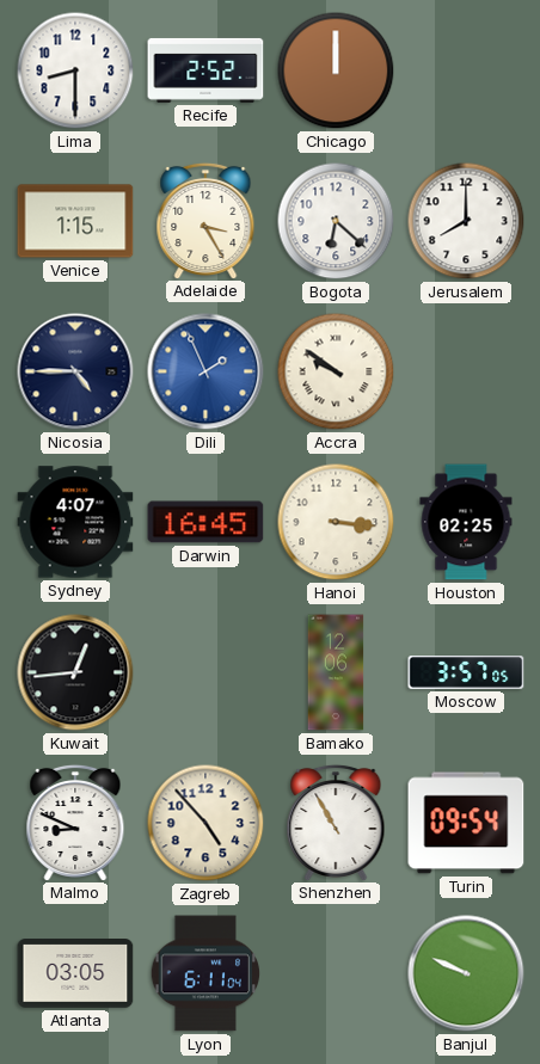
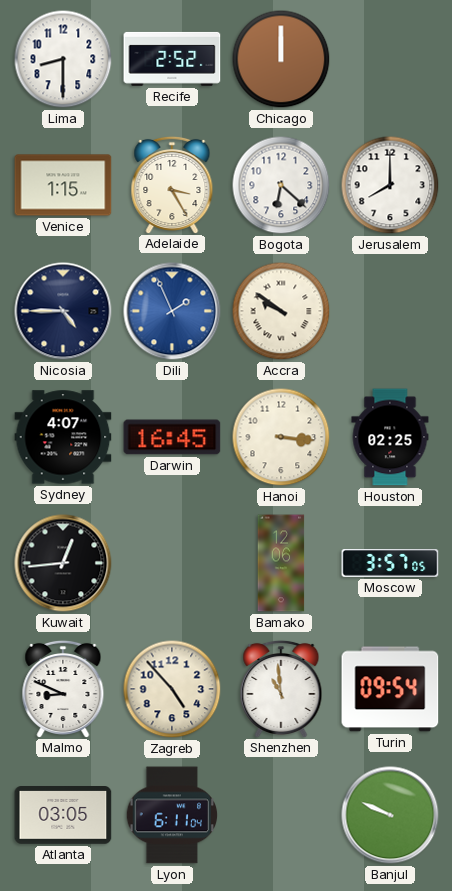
Shenzhen: 10:55 -> 10:59
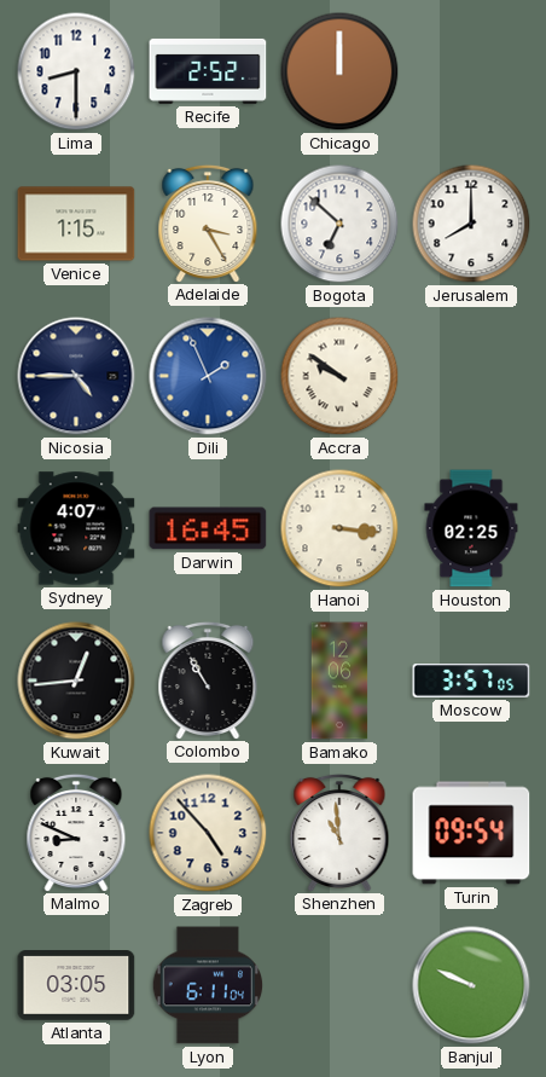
Bogota: 6:22 -> 6:52
Colombo: none -> 10:55
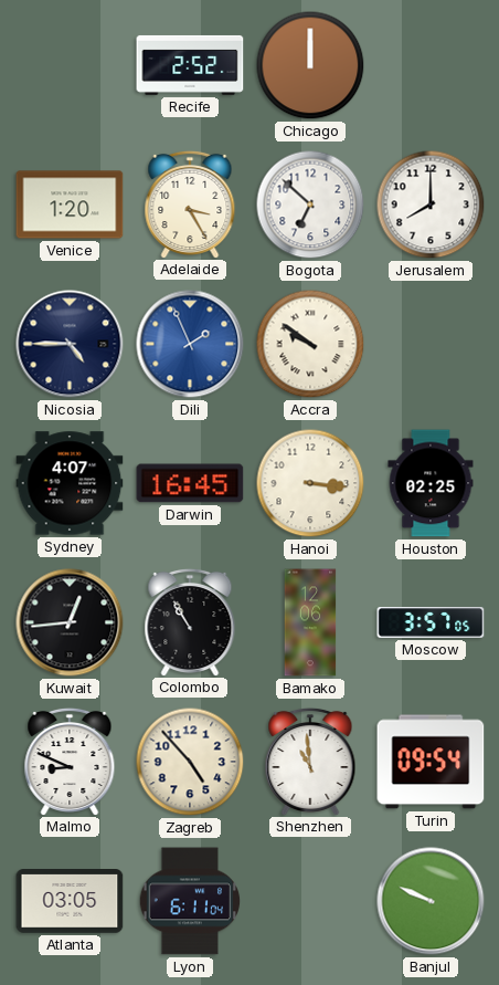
Lima: 8:30 -> none
Venice: 1:15 -> 1:20
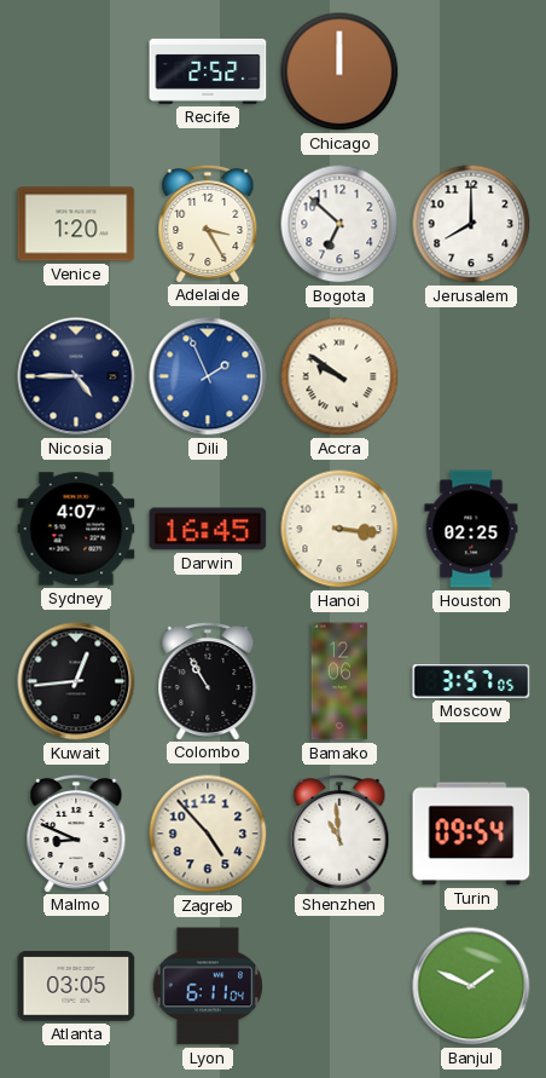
Banjul: 9:49 -> 1:49
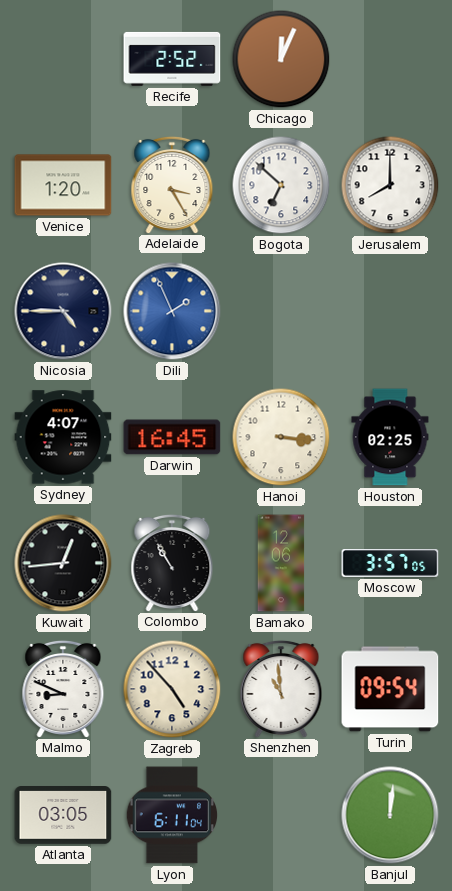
Chicago: 12:00 -> 12:04
Accra: 9:51 -> none
Banjul: 1:49 -> 12:01
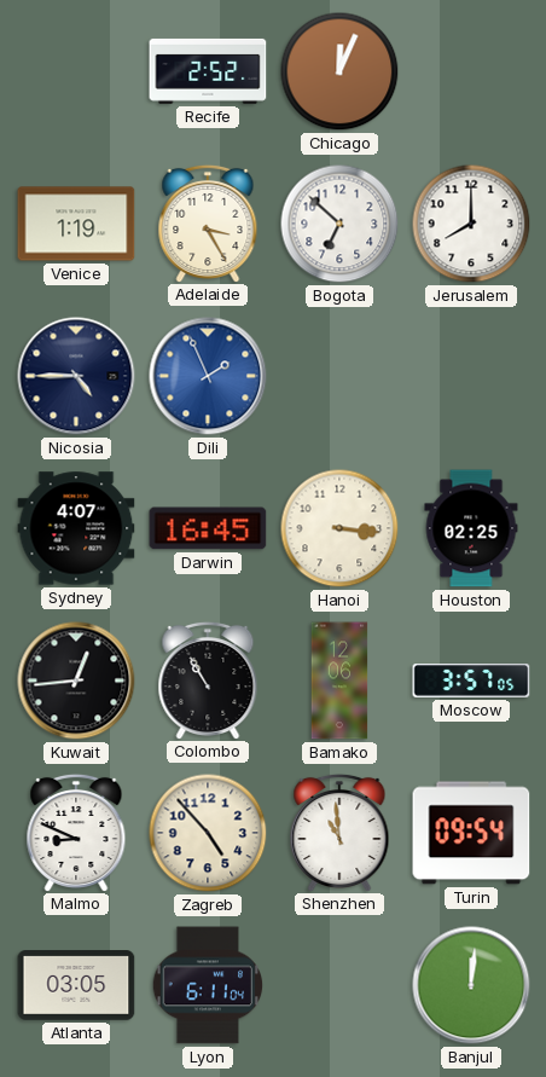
Venice: 1:20 -> 1:19
